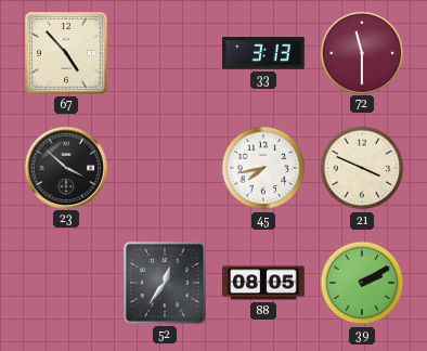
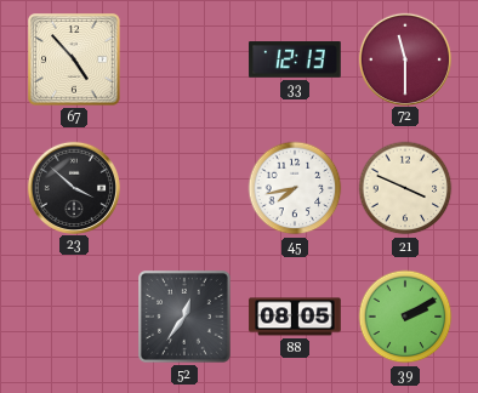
33: 3:13 -> 12:13
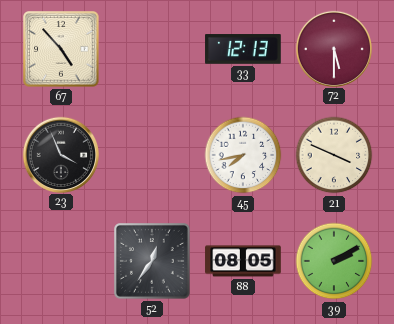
72: 11:30 -> 5:30
23: 3:52 -> 3:56
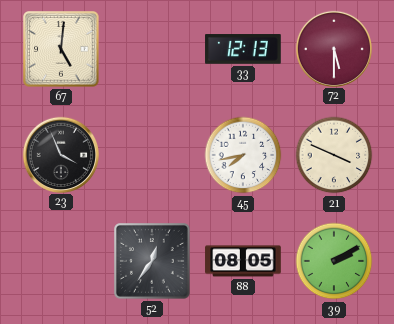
67: 4:53 -> 5:01
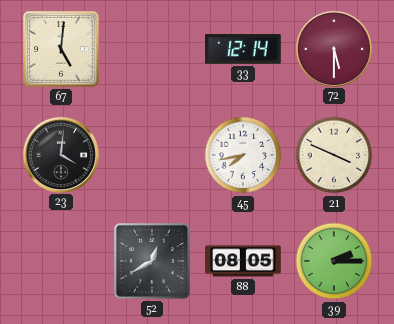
33: 12:13 -> 12:14
23: 3:56 -> 4:01
52: 12:36 -> 12:40
39: 2:10 -> 2:15
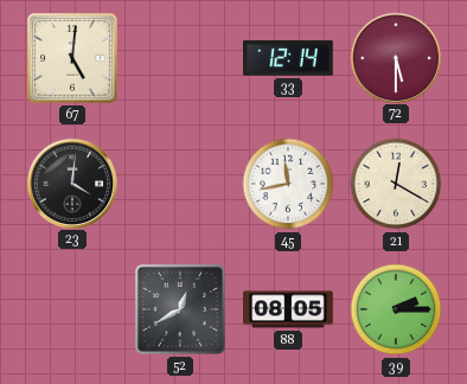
45: 7:43 -> 11:43
21: 3:49 -> 12:20
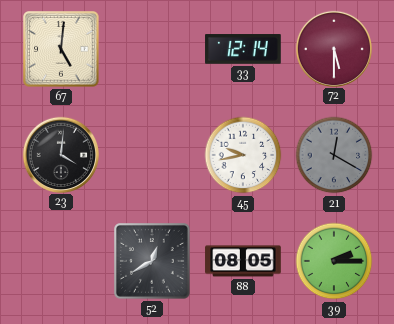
45: 11:43 -> 9:43
21 dial: cream -> grey
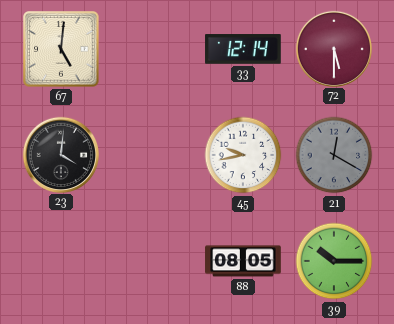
52: 12:40 -> none
39: 2:15 -> 10:15
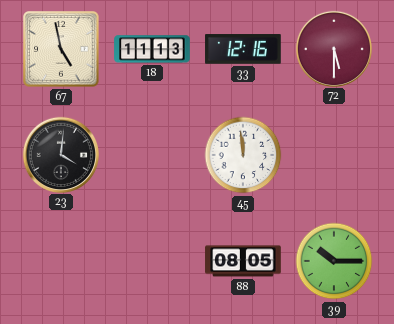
67: 5:01 -> 4:58
18: none -> 11:13
33: 12:14 -> 12:16
45: 9:43 -> 11:59
21: 12:20 -> none
